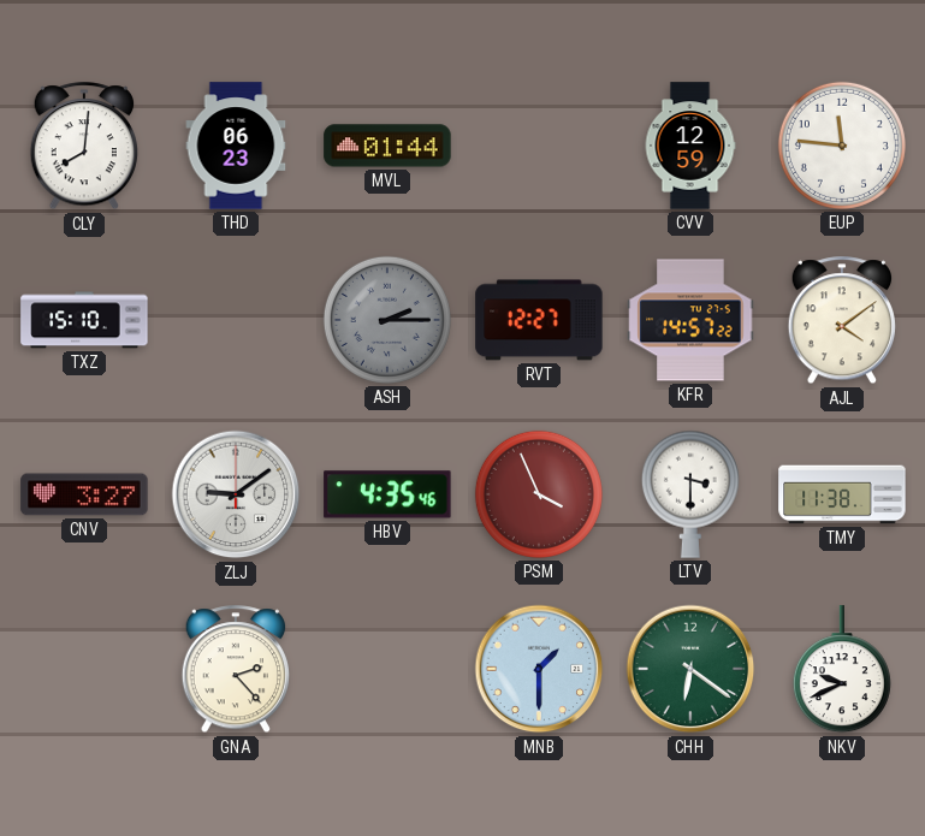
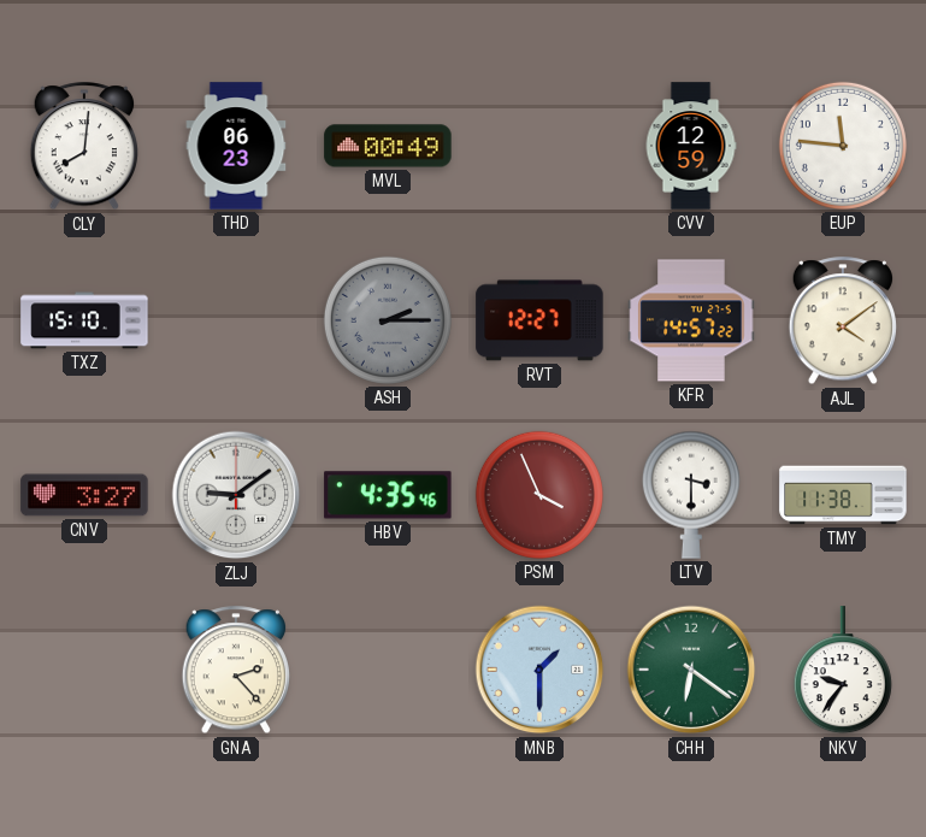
MVL: 01:44 -> 00:49
NKV: 9:41 -> 9:36
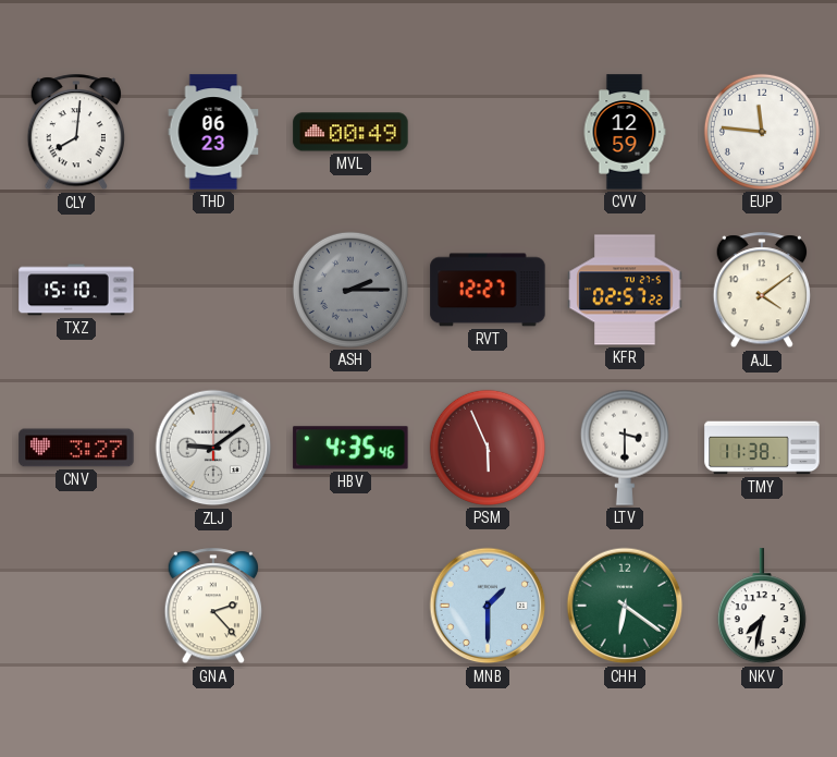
KFR: 14:57 -> 02:57
PSM: 3:56 -> 5:56
NKV: 9:36 -> 7:32
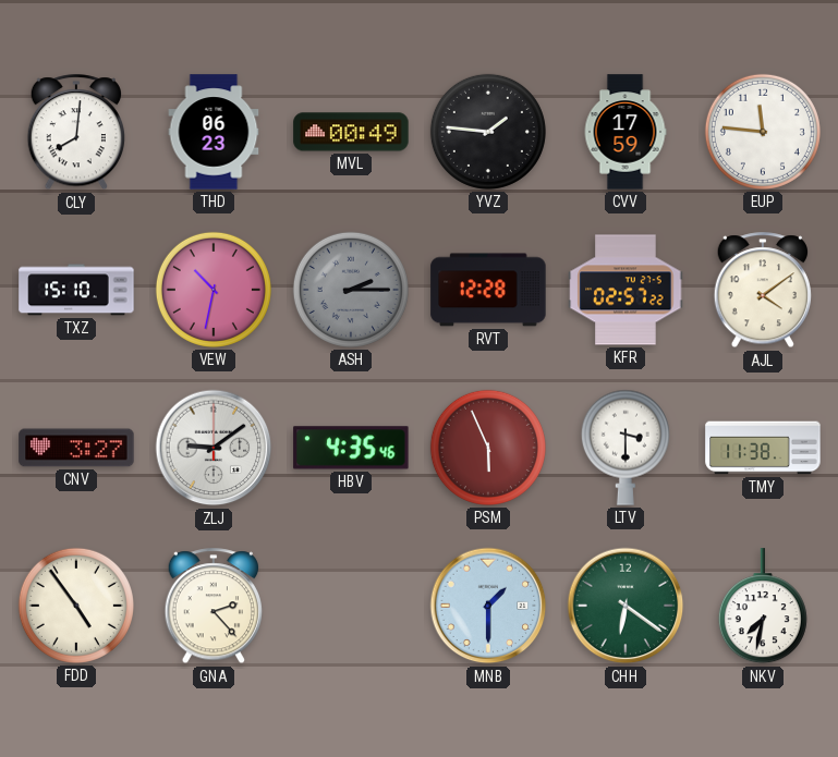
YVZ: none -> 1:46
CVV: 12:59 -> 17:59
VEW: none -> 10:32
RVT: 12:27 -> 12:28
FDD: none -> 4:54
